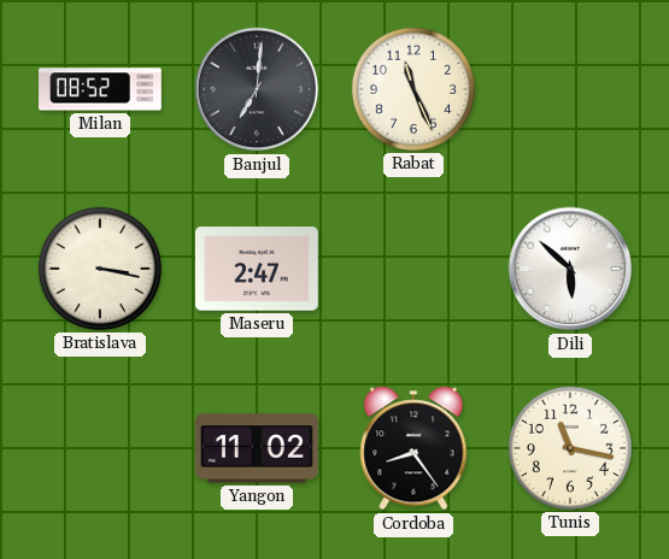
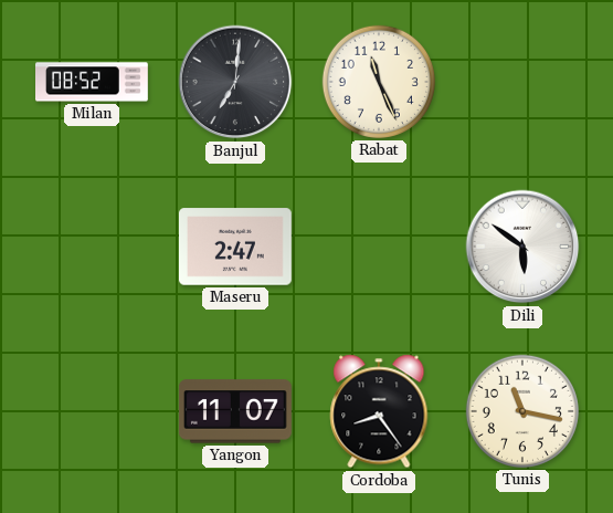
Bratislava: 3:17 -> none
Dili: 5:52 -> 5:51
Yangon: 11:02 -> 11:07
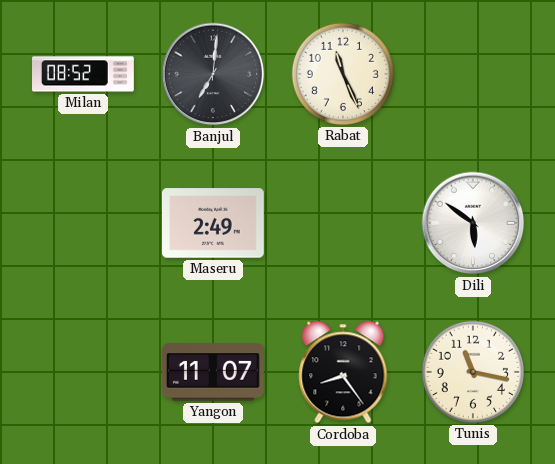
Maseru: 2:47 -> 2:49
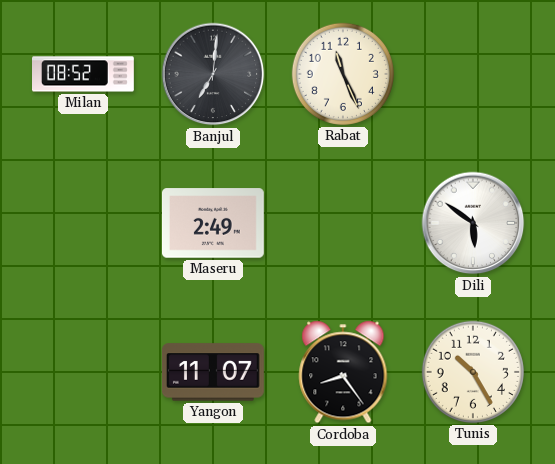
Tunis: 11:17 -> 10:25
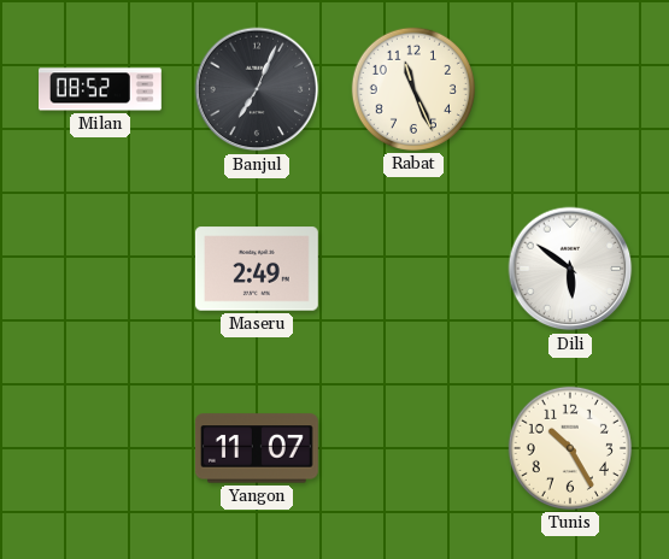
Banjul: 7:01 -> 7:04
Cordoba: 8:24 -> none
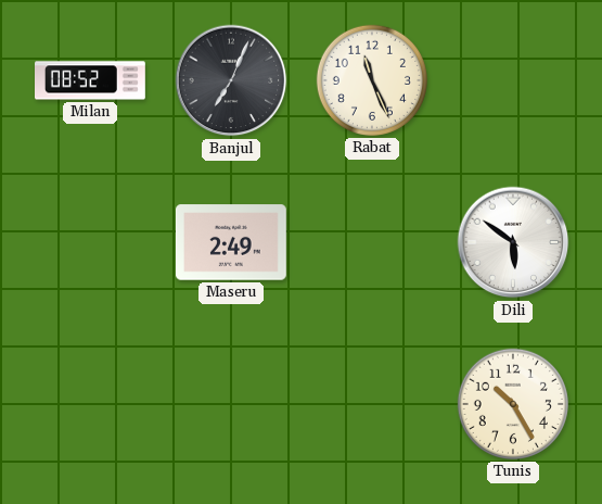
Yangon: 11:07 -> none
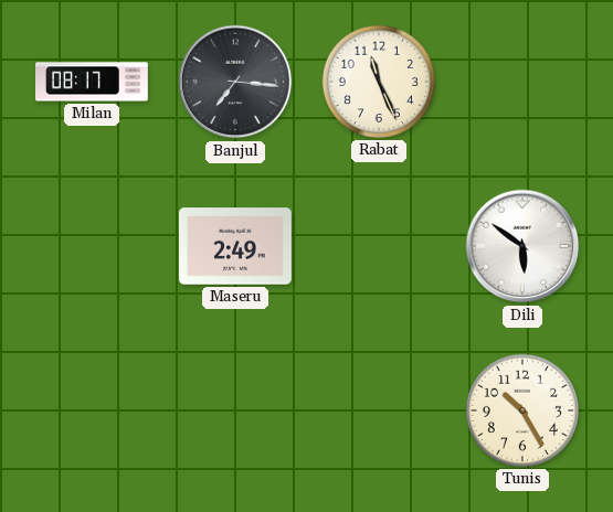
Milan: 08:52 -> 08:17
Banjul: 7:04 -> 7:16
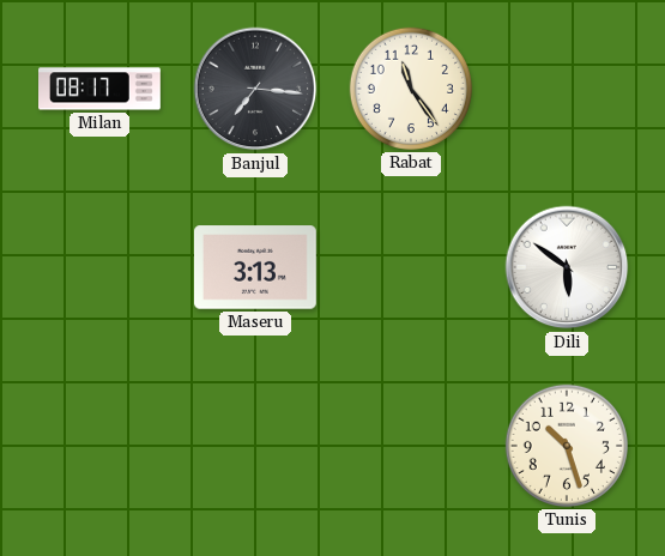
Rabat: 11:26 -> 11:24
Maseru: 2:49 -> 3:13
Tunis: 10:25 -> 10:27
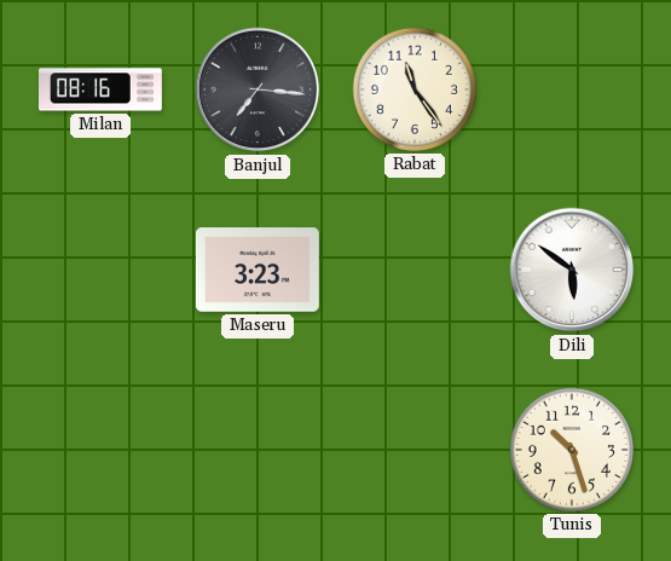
Milan: 08:17 -> 08:16
Maseru: 3:13 -> 3:23
